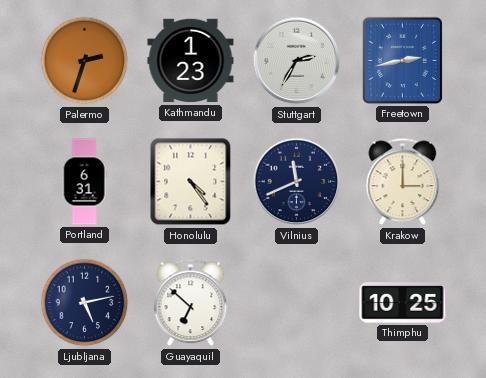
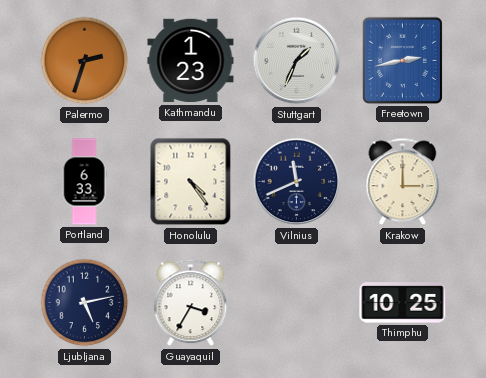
Stuttgart: 2:35 -> 1:34
Portland: 6:31 -> 6:33
Guayaquil: 6:52 -> 3:35
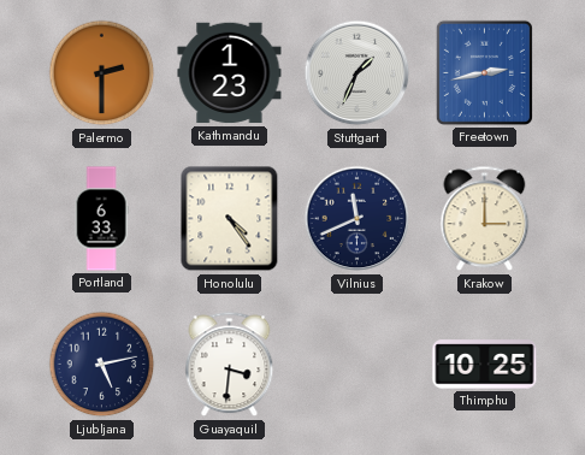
Palermo: 2:33 -> 2:30
Guayaquil: 3:35 -> 3:31
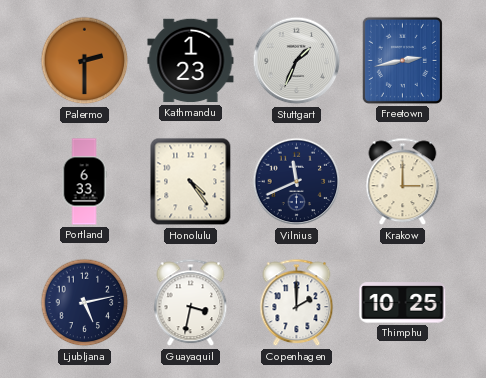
Guayaquil: 3:31 -> 3:32
Copenhagen: none -> 2:00
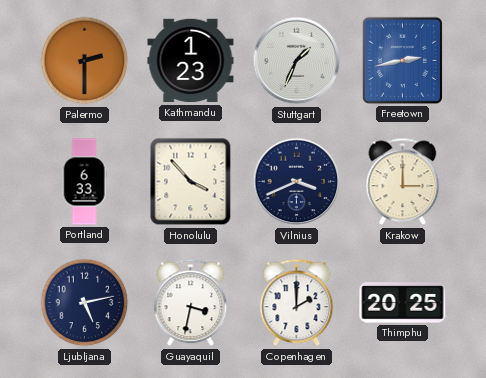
Honolulu: 4:24 -> 3:53
Vilnius: 11:41 -> 3:41
Thimphu: 10:25 -> 20:25
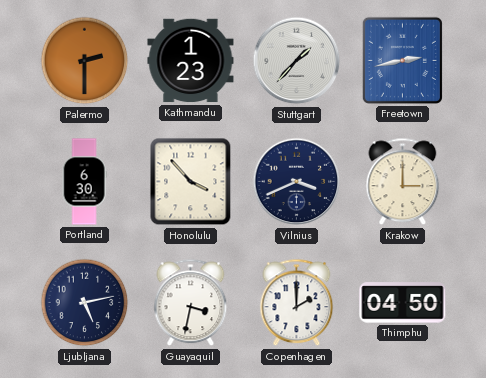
Stuttgart: 1:34 -> 1:37
Portland: 6:33 -> 6:30
Thimphu: 20:25 -> 04:50
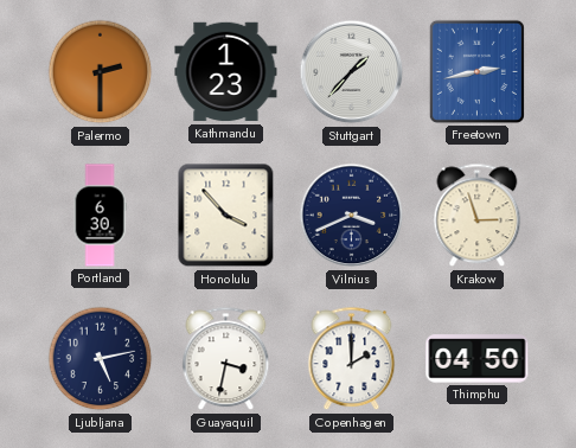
Krakow: 3:00 -> 2:57
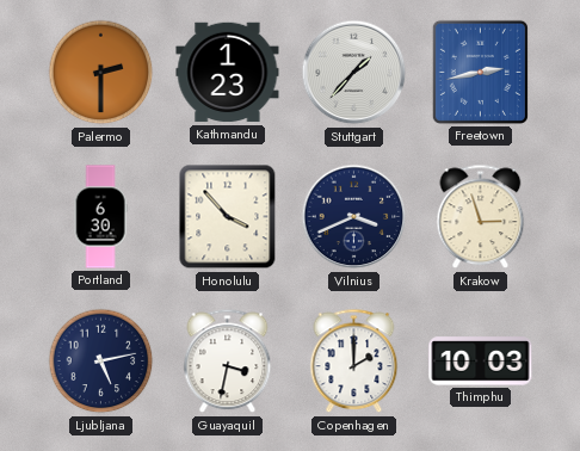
Thimphu: 04:50 -> 10:03
